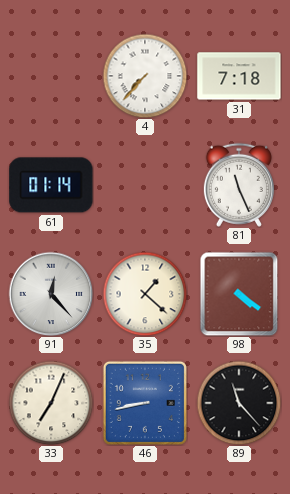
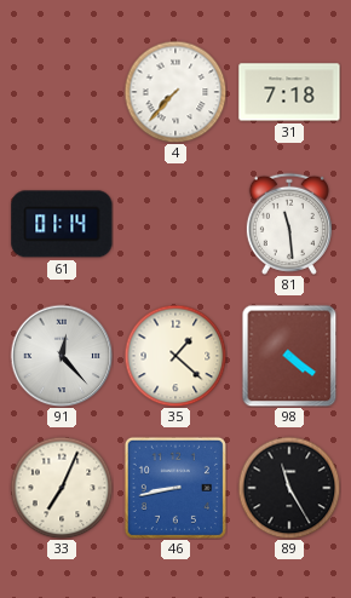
81: 11:26 -> 11:29
89: 11:23 -> 11:25
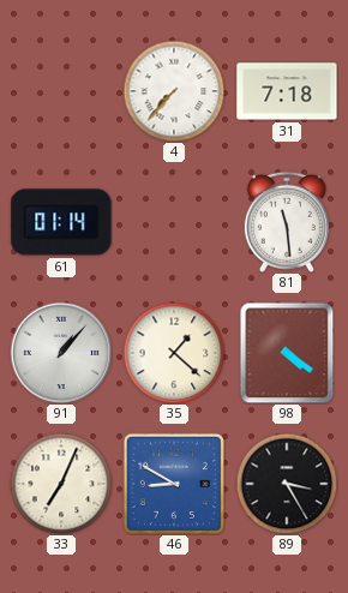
91: 12:23 -> 1:07
46: 8:43 -> 8:50
89: 11:25 -> 3:25
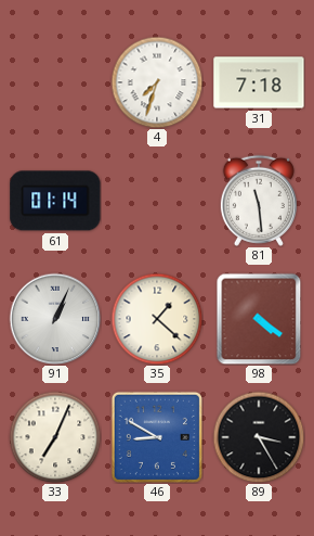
4: 7:37 -> 7:33
91: 1:07 -> 1:04
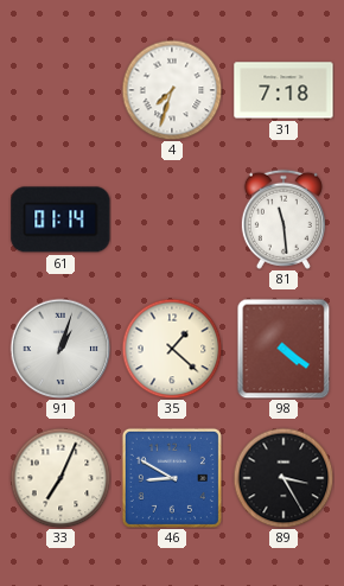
91: 1:04 -> 1:03
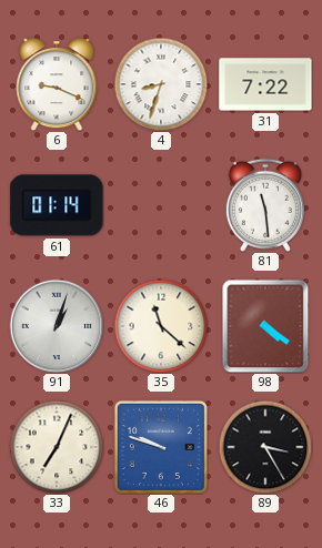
6: none -> 9:19
4: 7:33 -> 8:33
31: 7:18 -> 7:22
35: 1:22 -> 11:22
46: 8:50 -> 9:48
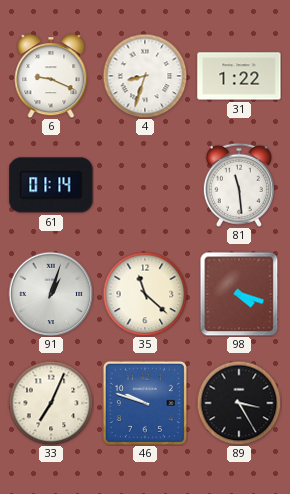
31: 7:22 -> 1:22
98: 4:21 -> 4:18
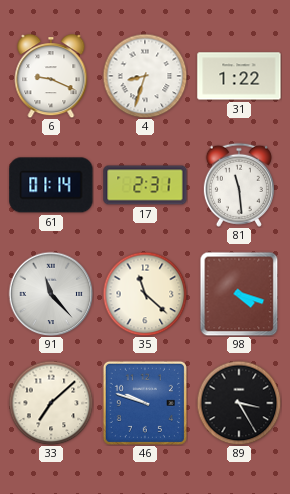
17: none -> 2:31
91: 1:03 -> 11:23
33: 7:04 -> 7:08
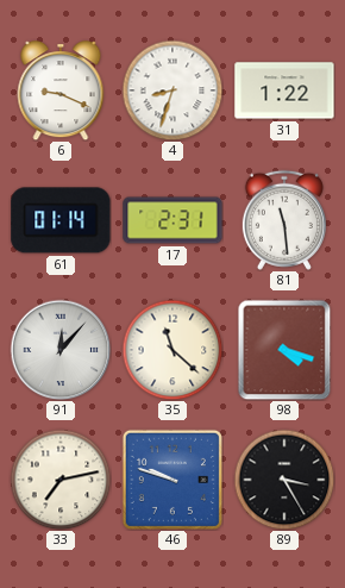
91: 11:23 -> 12:07
33: 7:08 -> 7:13
